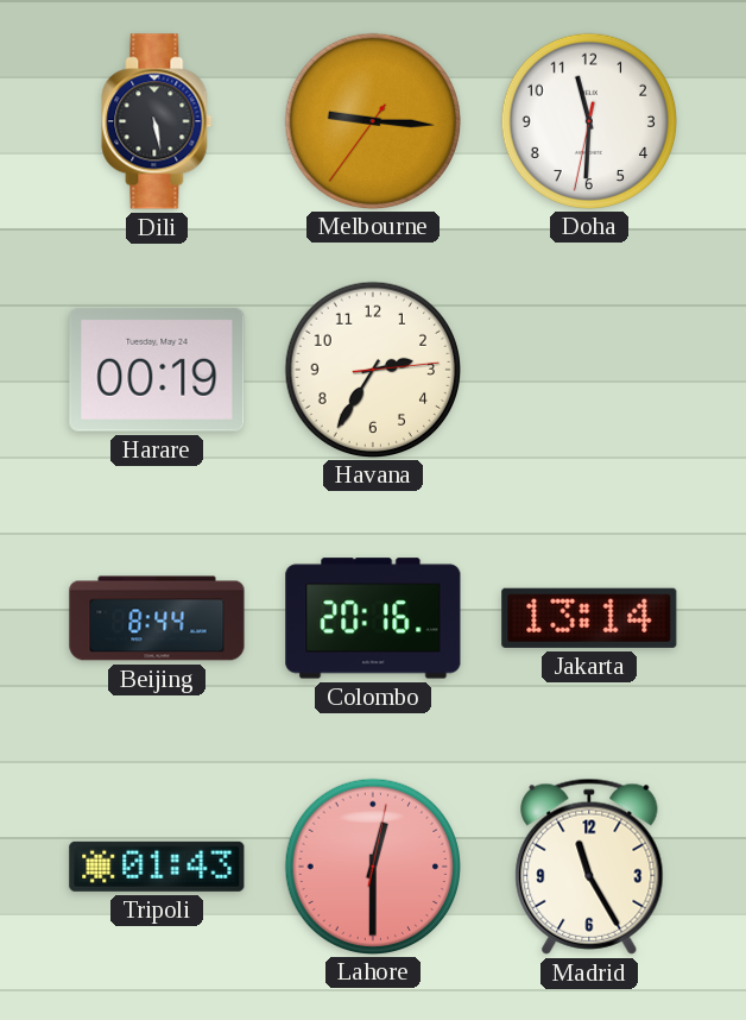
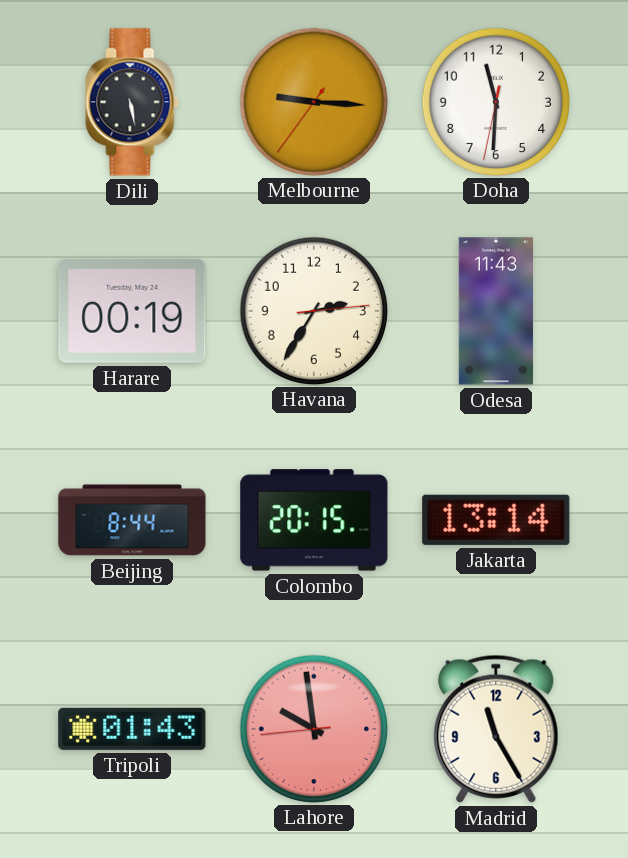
Odesa: none -> 11:43
Colombo: 20:16 -> 20:15
Lahore: 12:30 -> 9:58
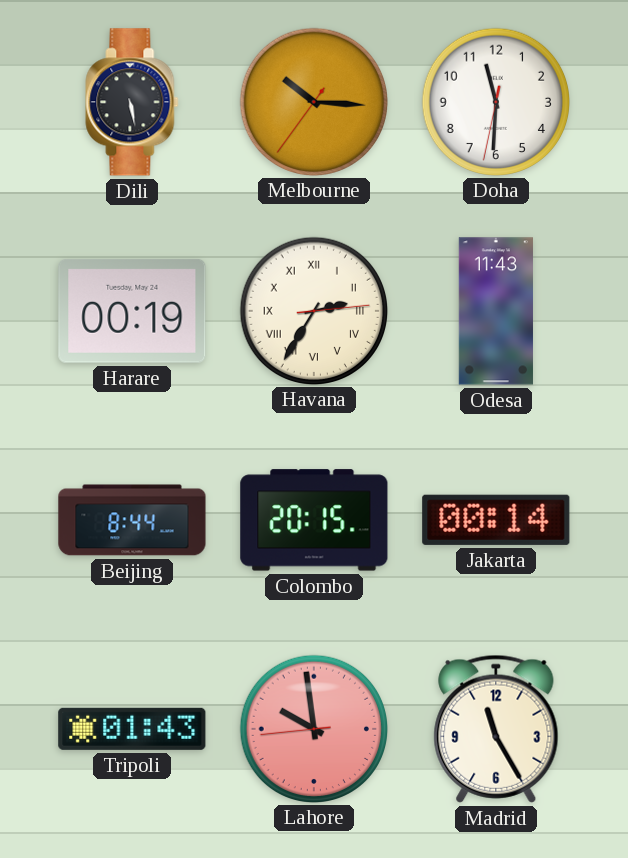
Melbourne: 9:15 -> 10:15
Havana numerals: Arabic -> Roman
Jakarta: 13:14 -> 00:14
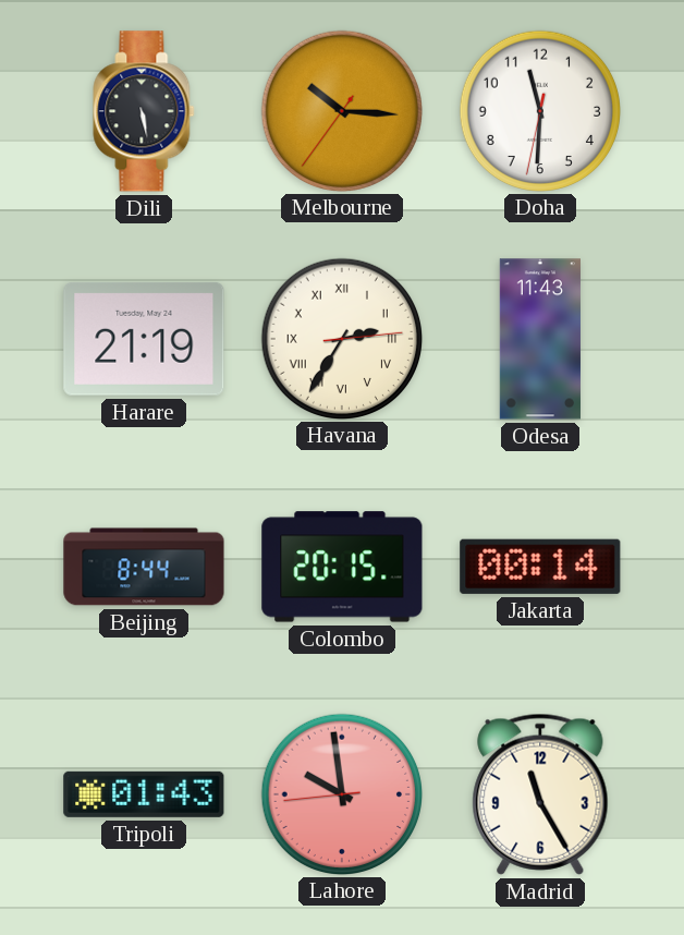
Harare: 00:19 -> 21:19
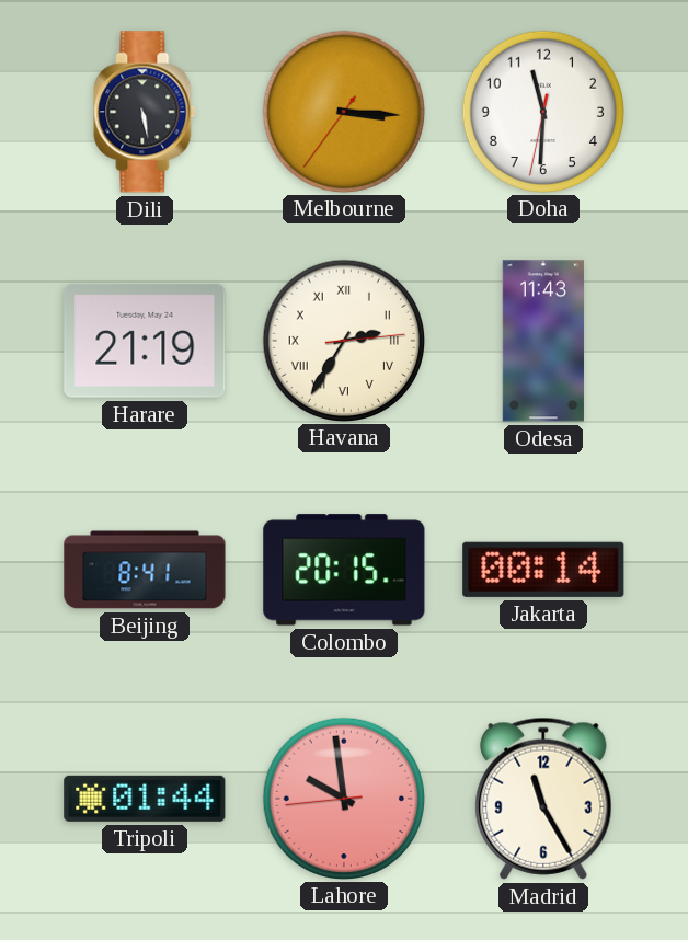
Melbourne: 10:15 -> 3:15
Beijing: 8:44 -> 8:41
Tripoli: 01:43 -> 01:44
